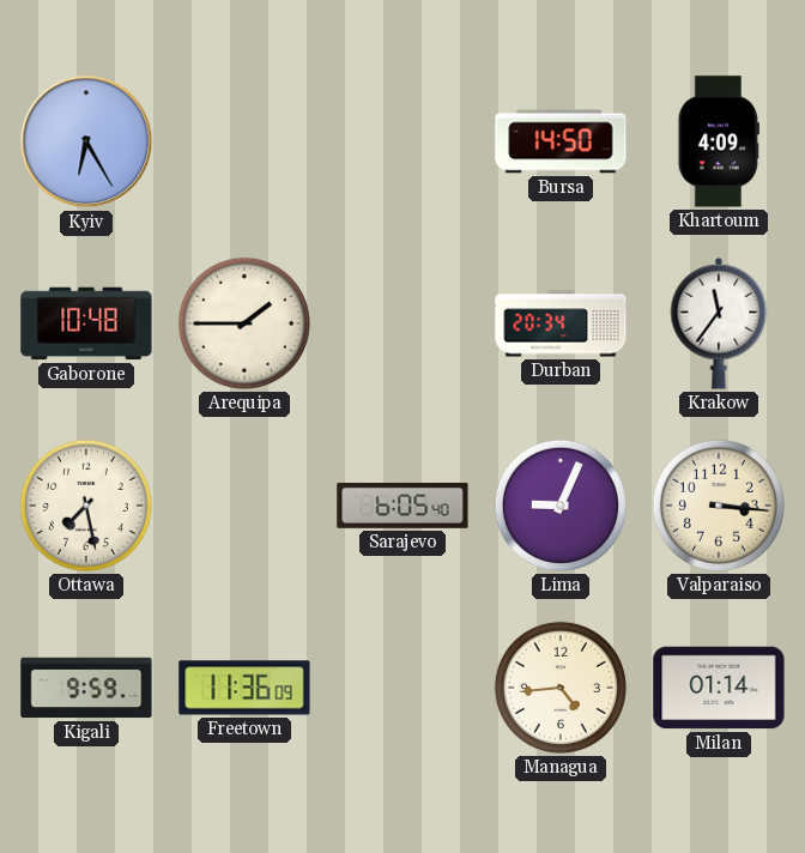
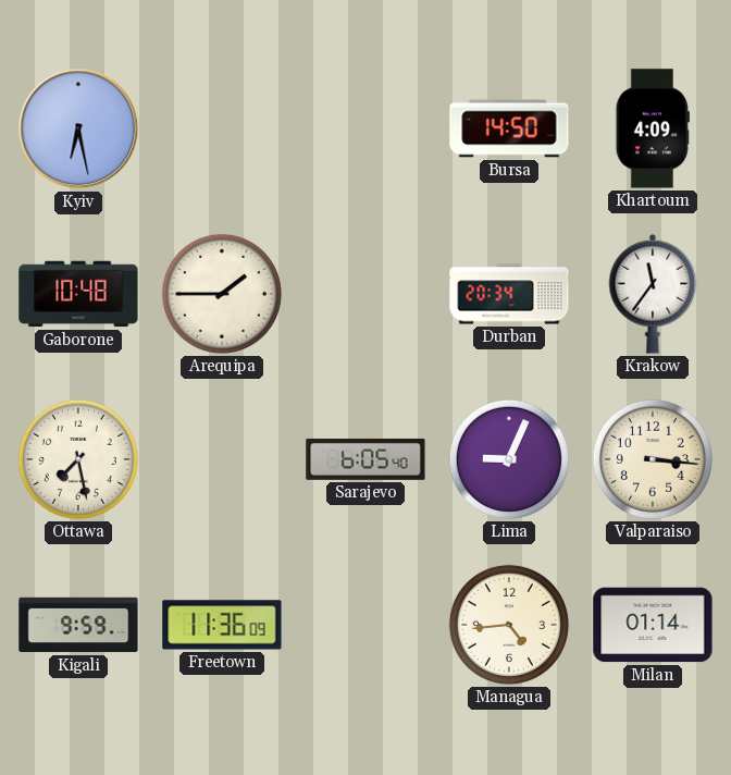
Kyiv: 6:25 -> 6:28
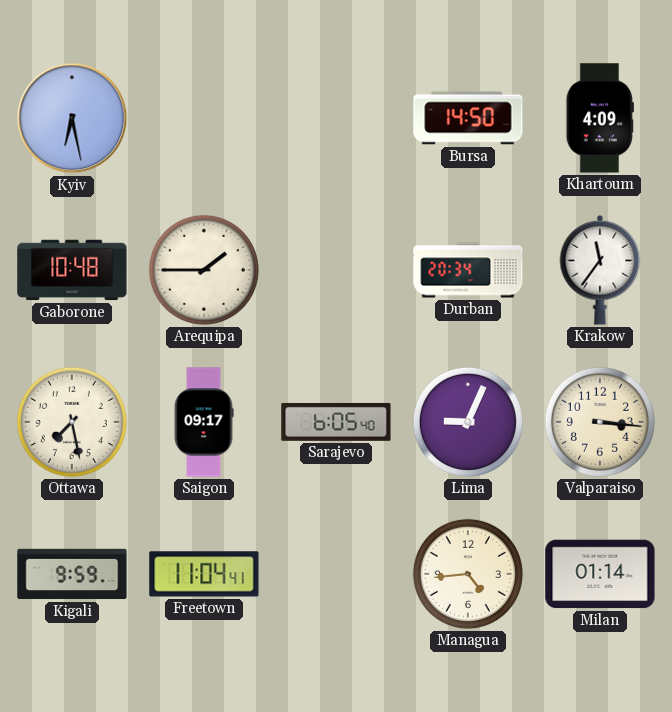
Saigon: none -> 09:17
Freetown: 11:36 -> 11:04
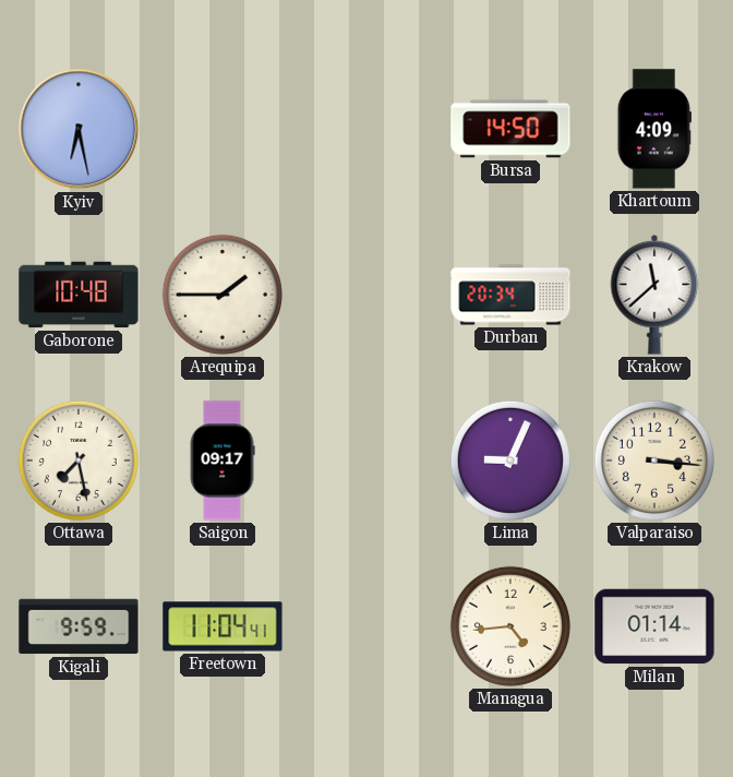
Krakow: 11:36 -> 11:38
Sarajevo: 6:05 -> none
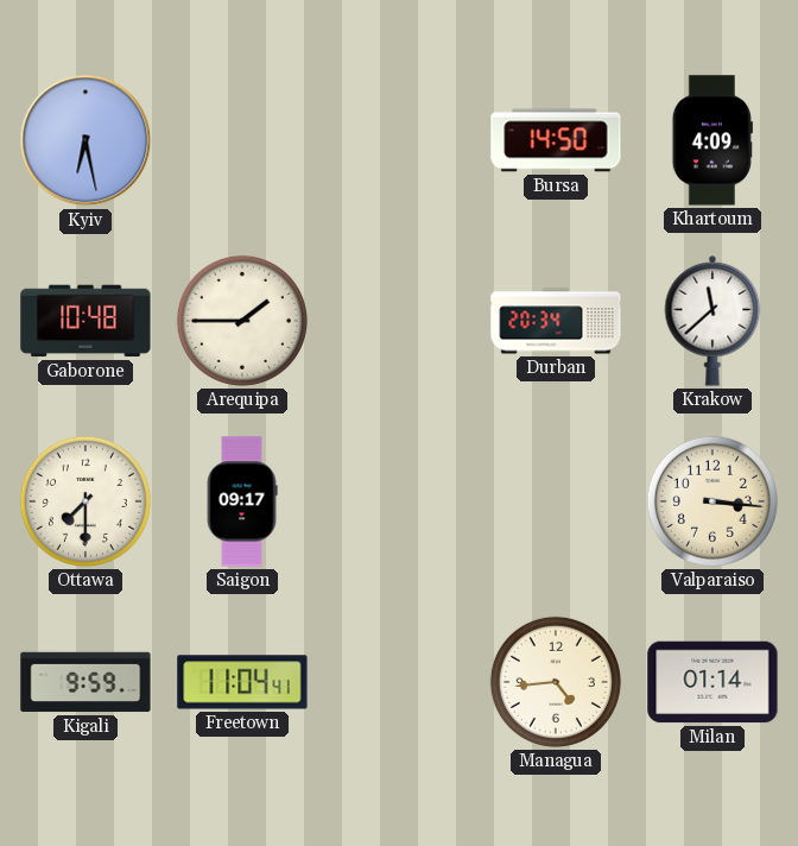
Ottawa: 7:28 -> 7:30
Lima: 9:04 -> none
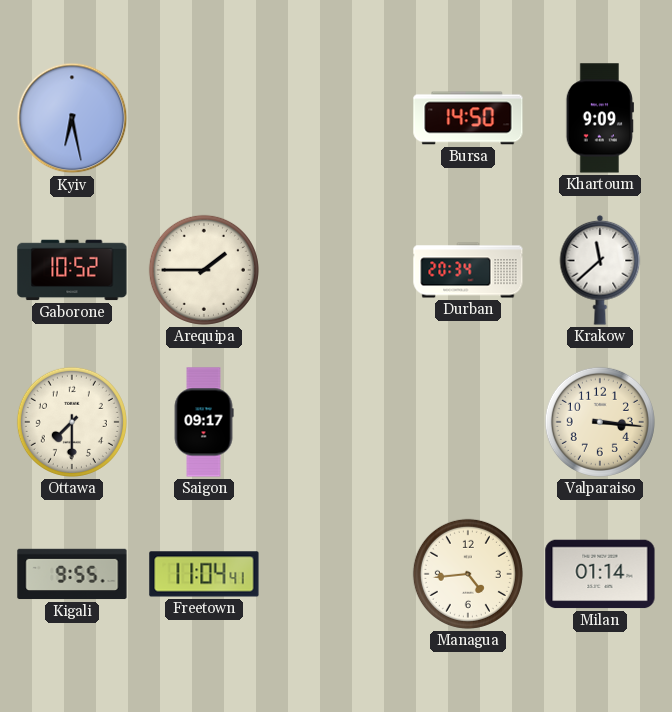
Khartoum: 4:09 -> 9:09
Gaborone: 10:48 -> 10:52
Kigali: 9:59 -> 9:55
